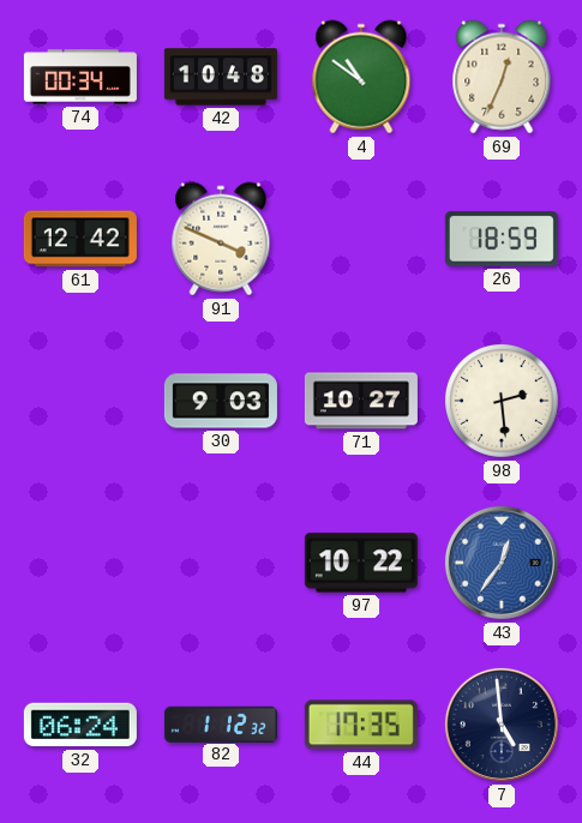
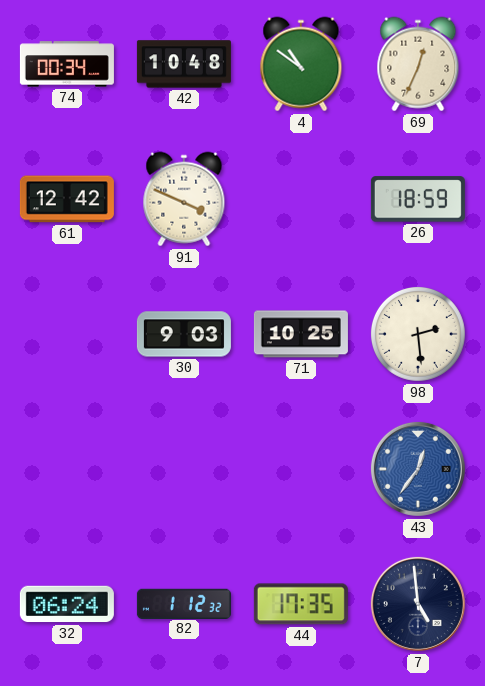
71: 10:27 -> 10:25
97: 10:22 -> none
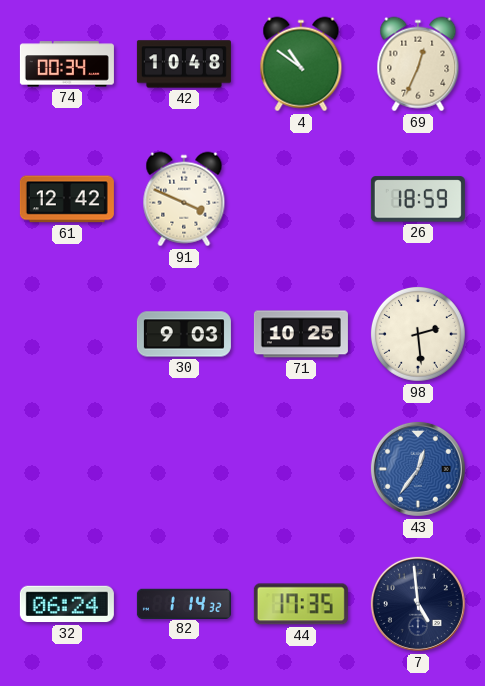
82: 1:12 -> 1:14
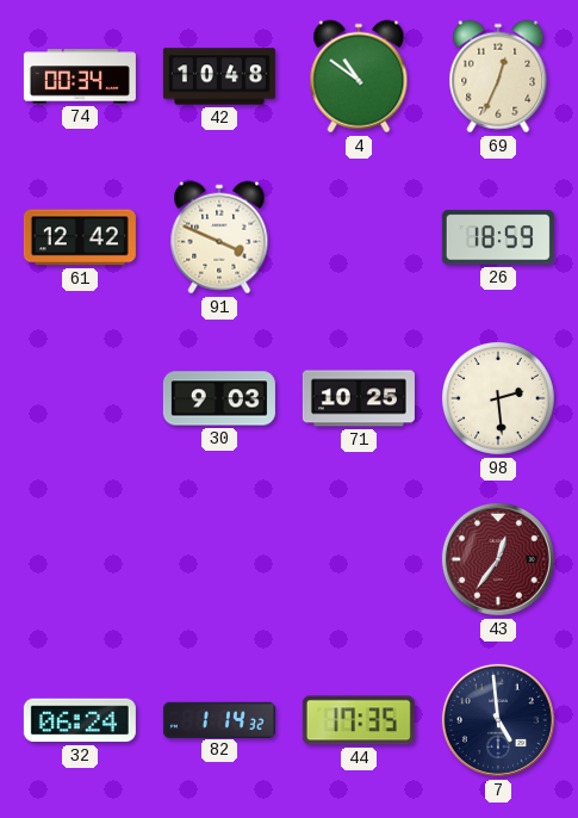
43 dial: blue -> burgundy
